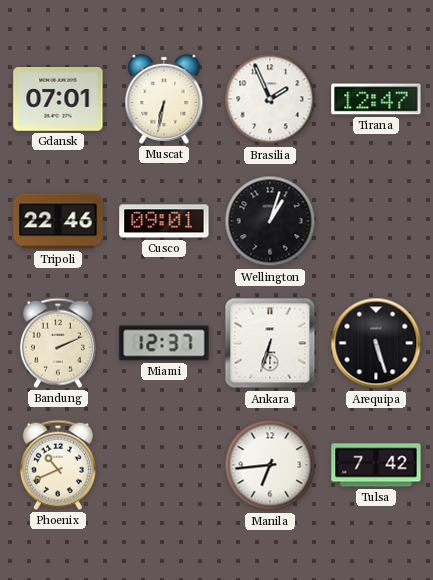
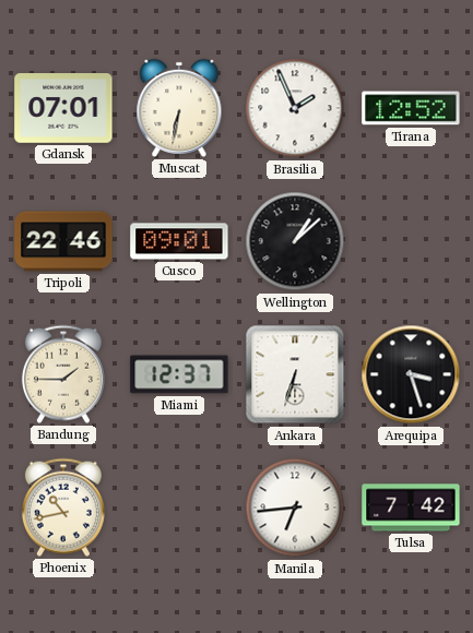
Tirana: 12:47 -> 12:52
Wellington: 1:03 -> 1:08
Bandung: 2:11 -> 1:45
Arequipa: 5:27 -> 3:27
Phoenix: 10:41 -> 10:43
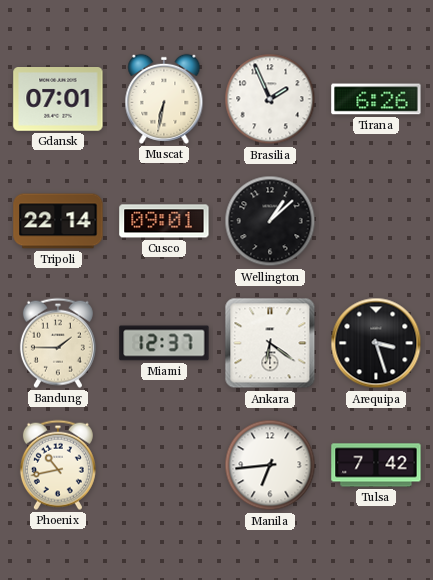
Tirana: 12:52 -> 6:26
Tripoli: 22:46 -> 22:14
Ankara: 6:33 -> 6:21
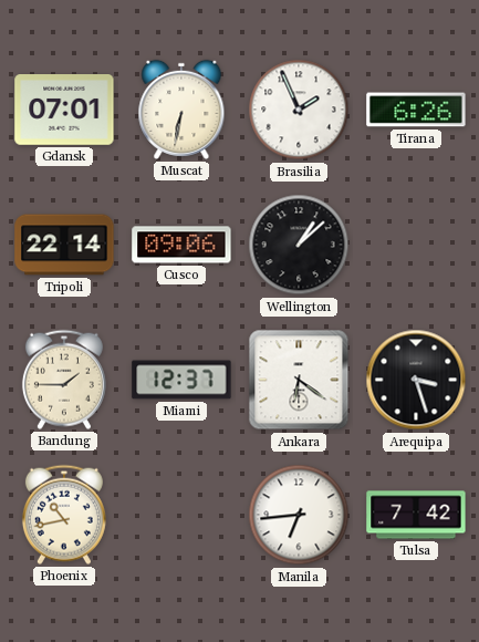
Cusco: 09:01 -> 09:06
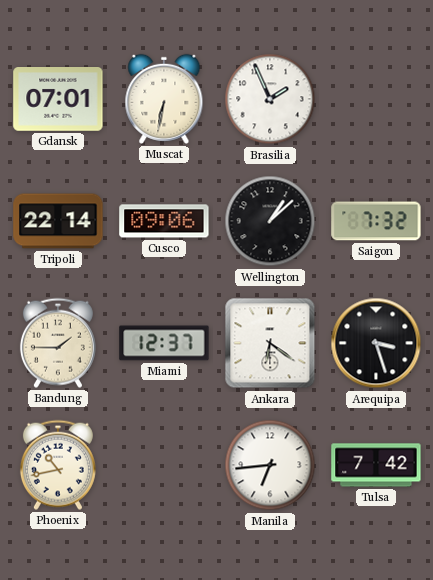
Tirana: 6:26 -> none
Saigon: none -> 7:32
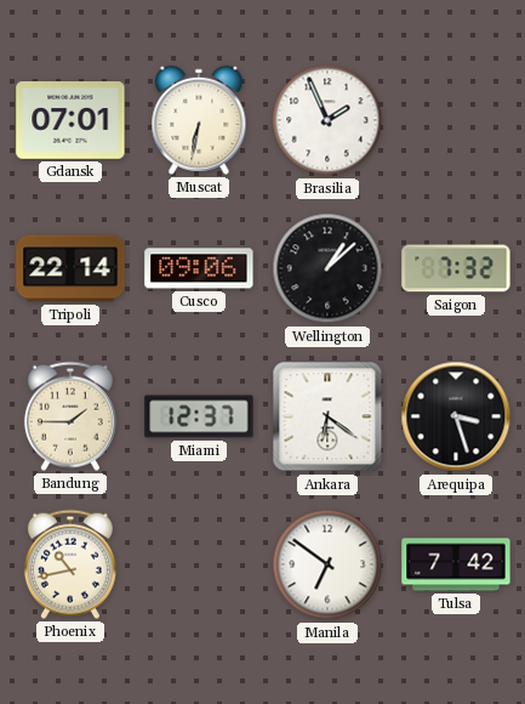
Manila: 6:44 -> 6:51
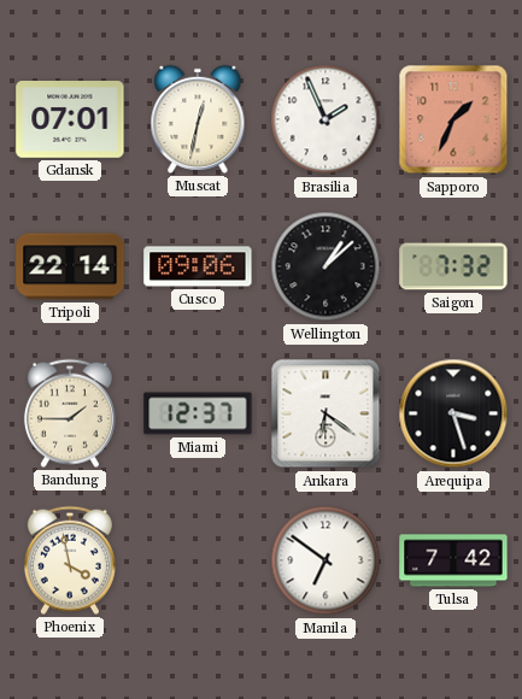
Muscat: 6:32 -> 12:32
Sapporo: none -> 1:34
Phoenix: 10:43 -> 3:58
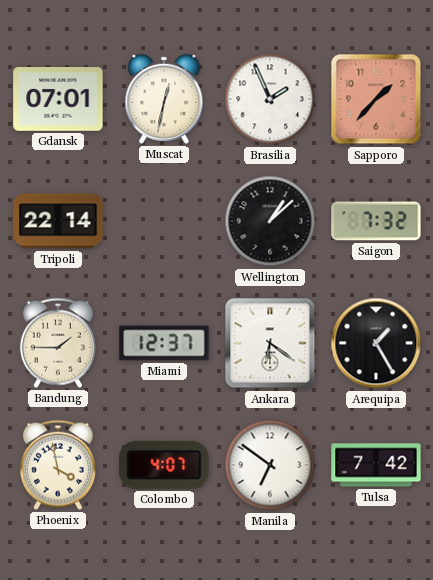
Sapporo: 1:34 -> 1:37
Cusco: 09:06 -> none
Arequipa: 3:27 -> 1:25
Colombo: none -> 4:07
